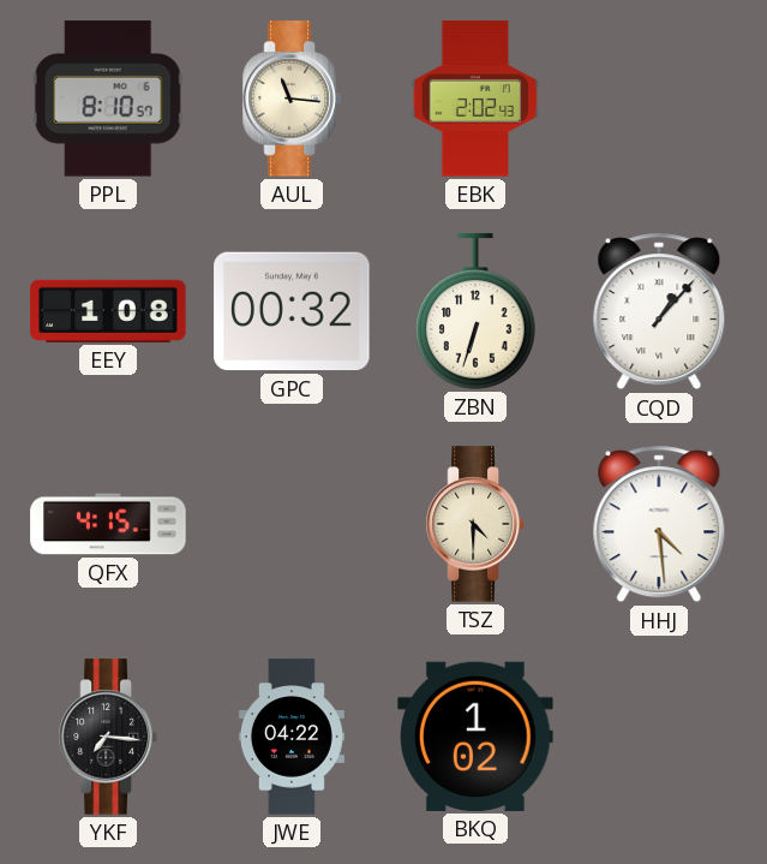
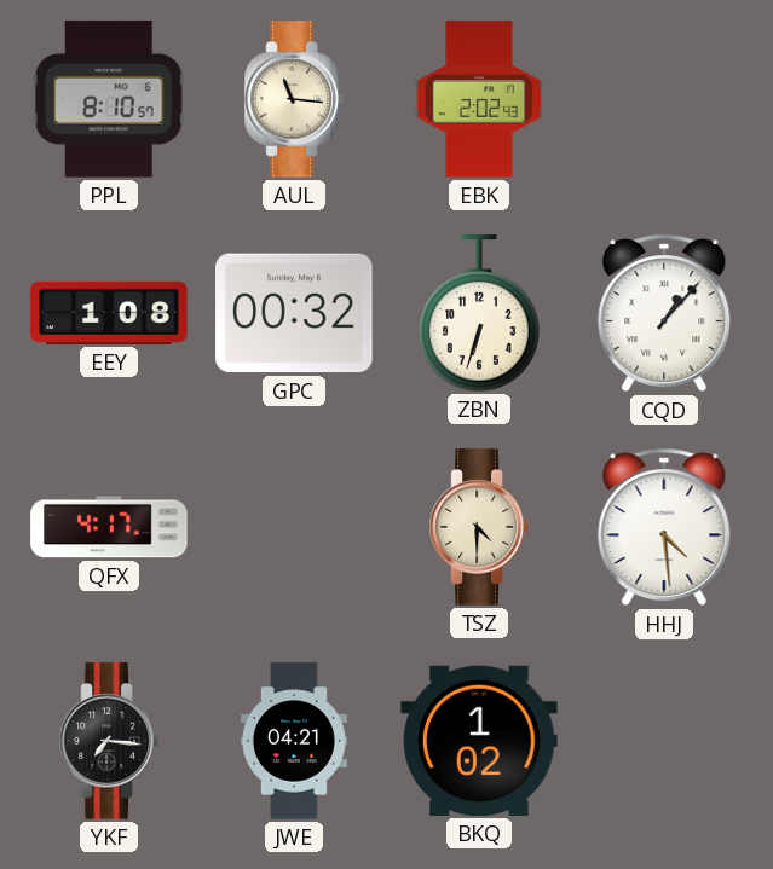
QFX: 4:15 -> 4:17
JWE: 04:22 -> 04:21
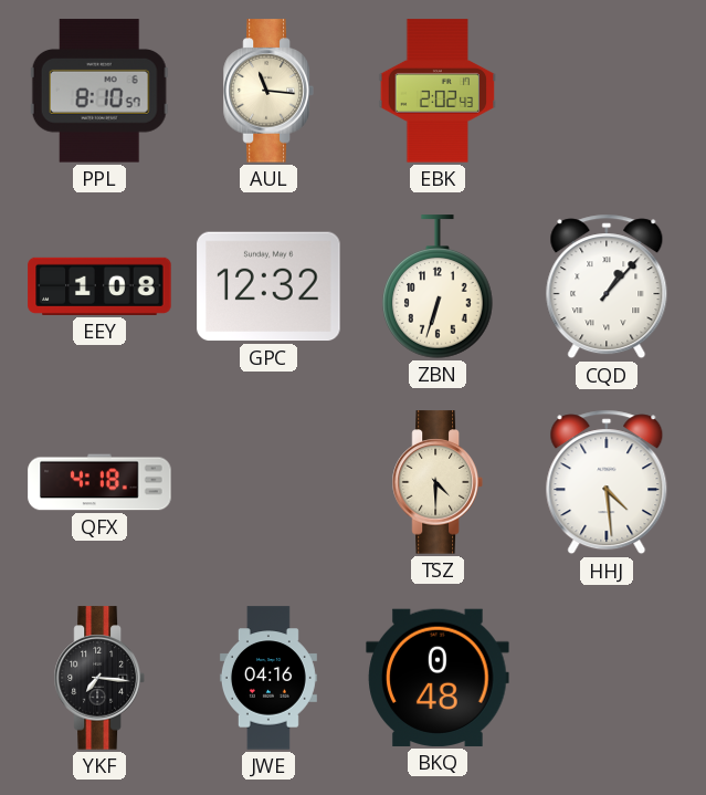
GPC: 00:32 -> 12:32
QFX: 4:17 -> 4:18
JWE: 04:21 -> 04:16
BKQ: 1:02 -> 0:48
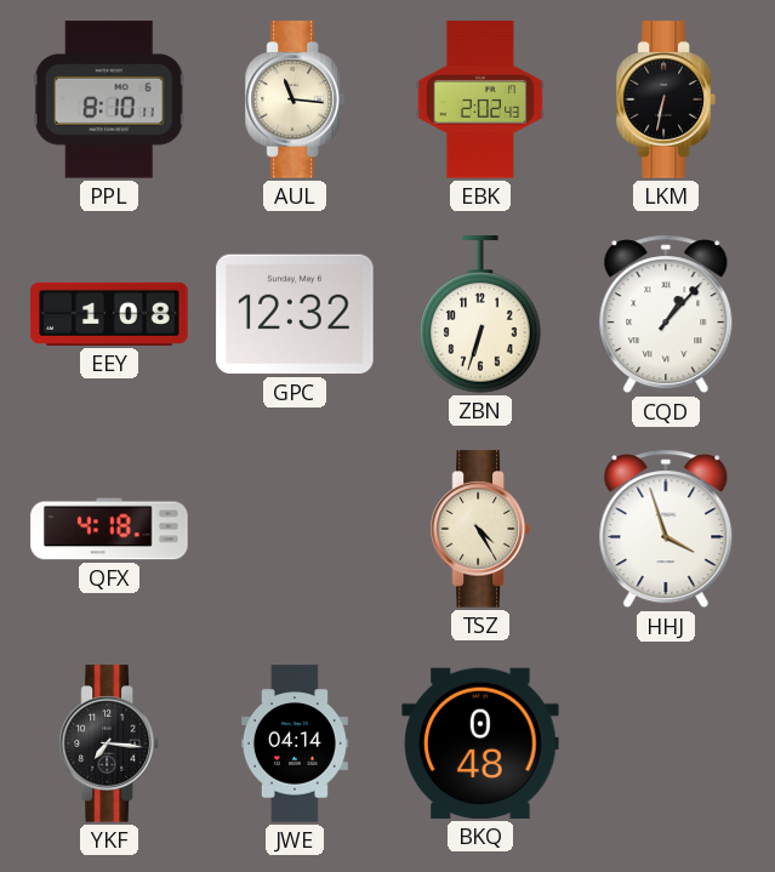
PPL: 8:10:57 -> 8:10:11
LKM: none -> 6:32
TSZ: 4:30 -> 4:25
HHJ: 4:29 -> 3:57
JWE: 04:16 -> 04:14
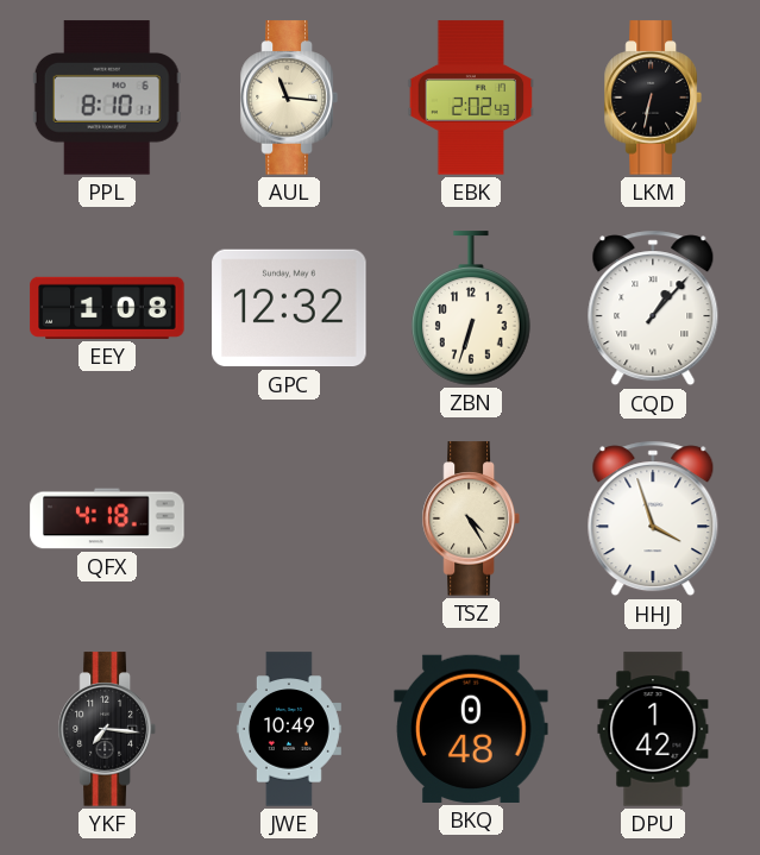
JWE: 04:14 -> 10:49
DPU: none -> 1:42
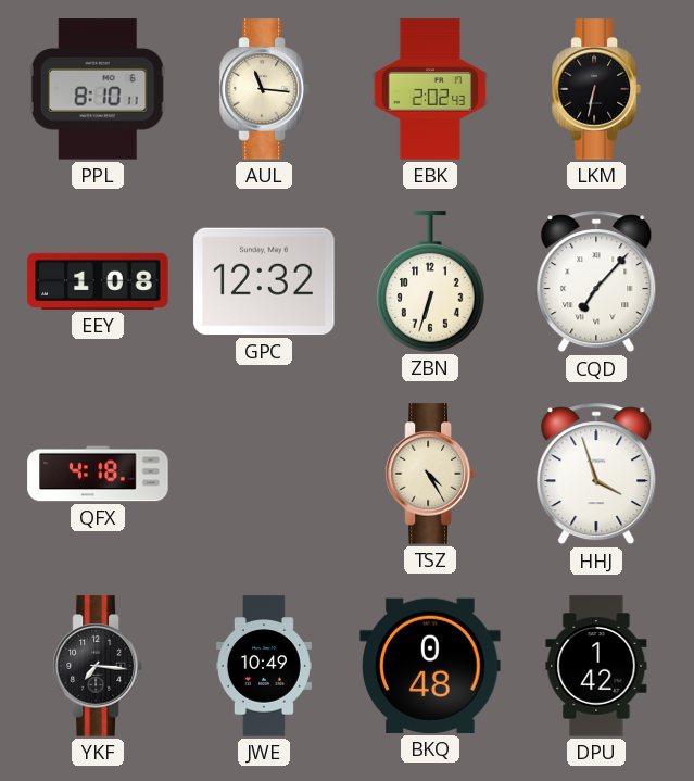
CQD: 1:07 -> 7:07
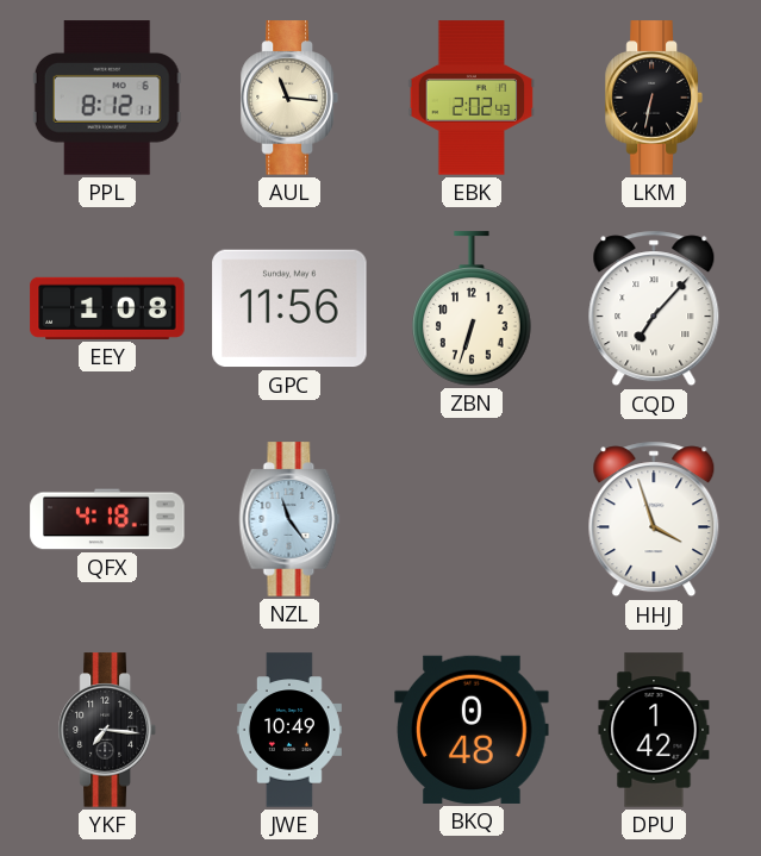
PPL: 8:10 -> 8:12
GPC: 12:32 -> 11:56
NZL: none -> 11:24
TSZ: 4:25 -> none
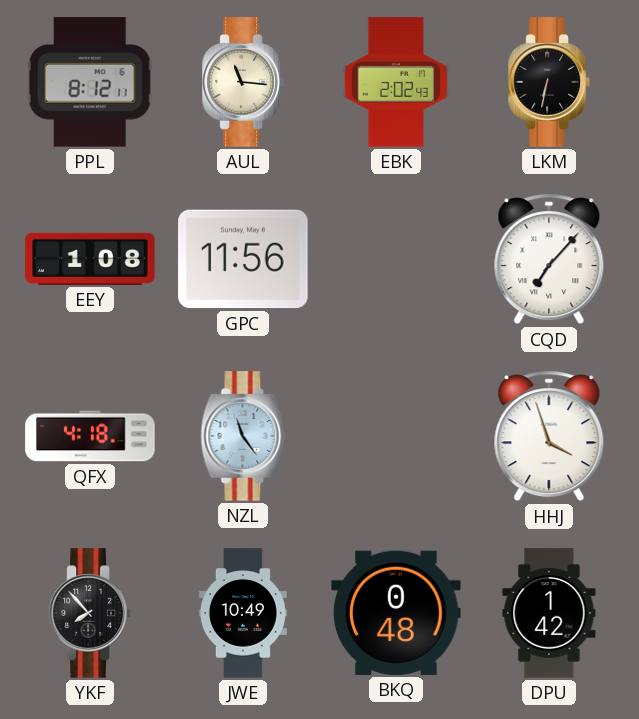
ZBN: 6:33 -> none
YKF: 7:16 -> 7:53
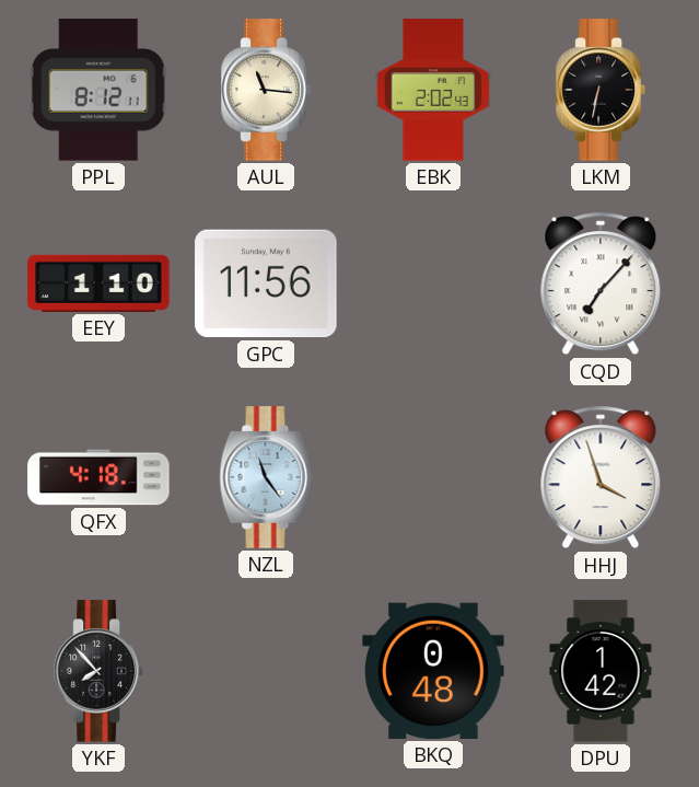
EEY: 1:08 -> 1:10
JWE: 10:49 -> none
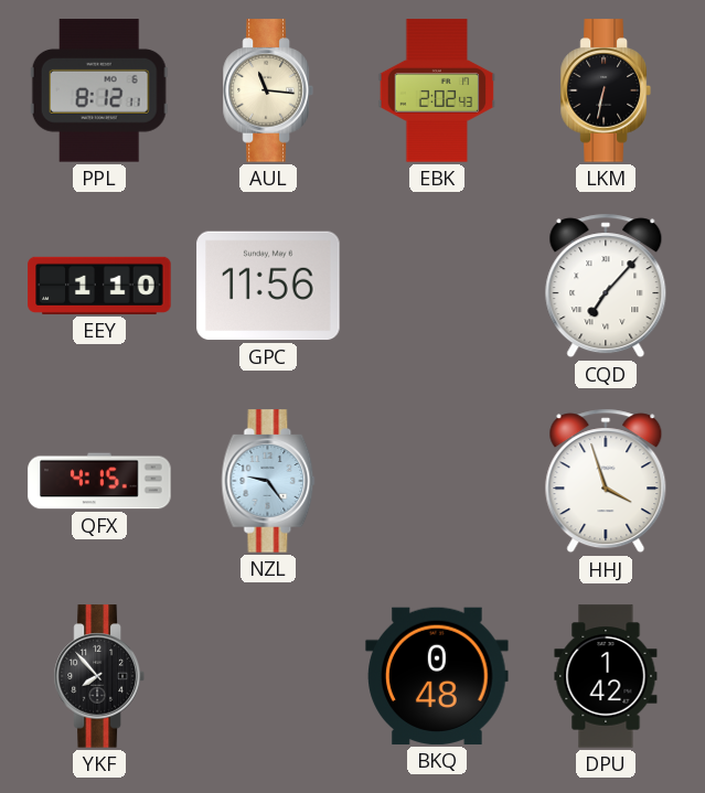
QFX: 4:18 -> 4:15
NZL: 11:24 -> 9:24
